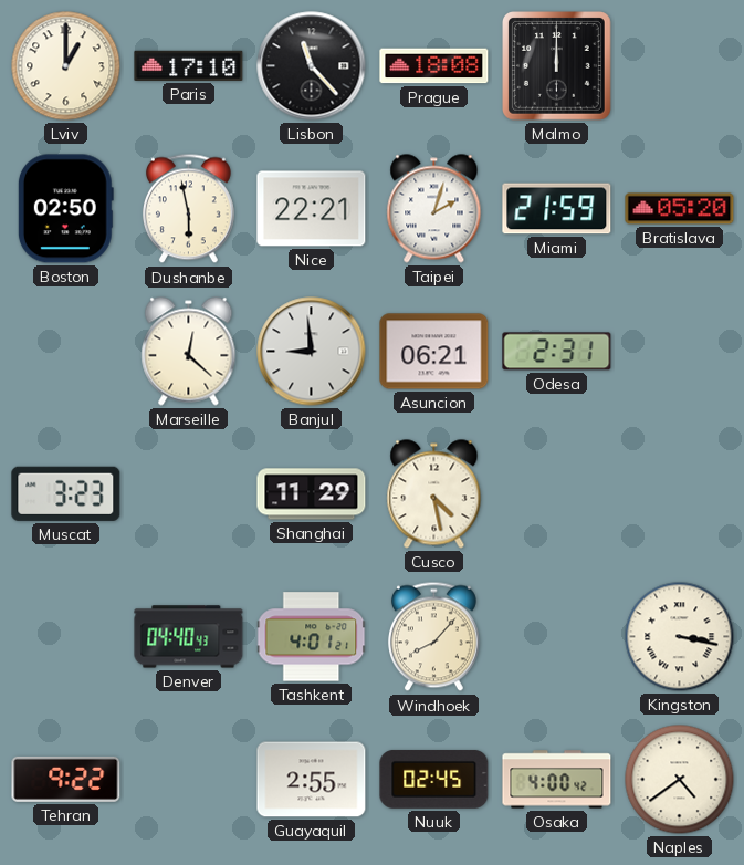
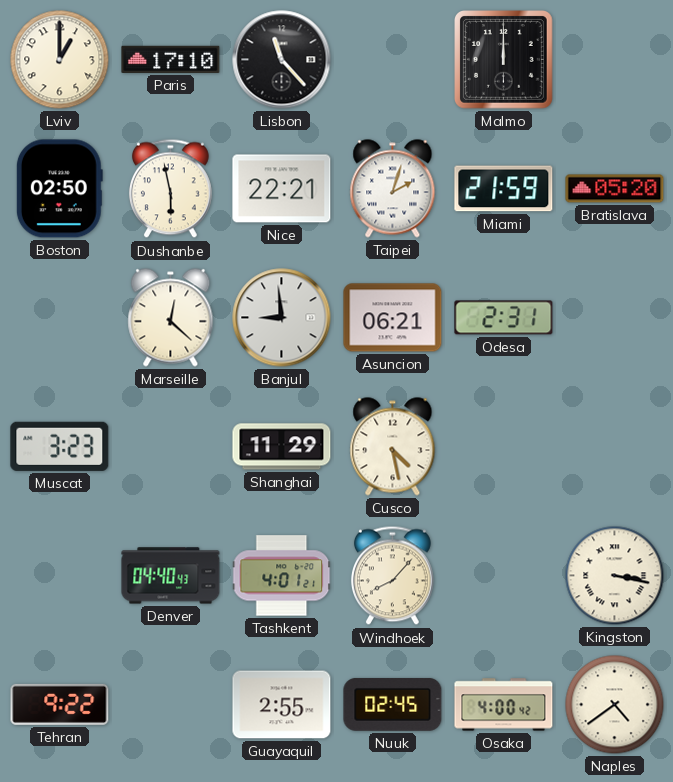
Prague: 18:08 -> none
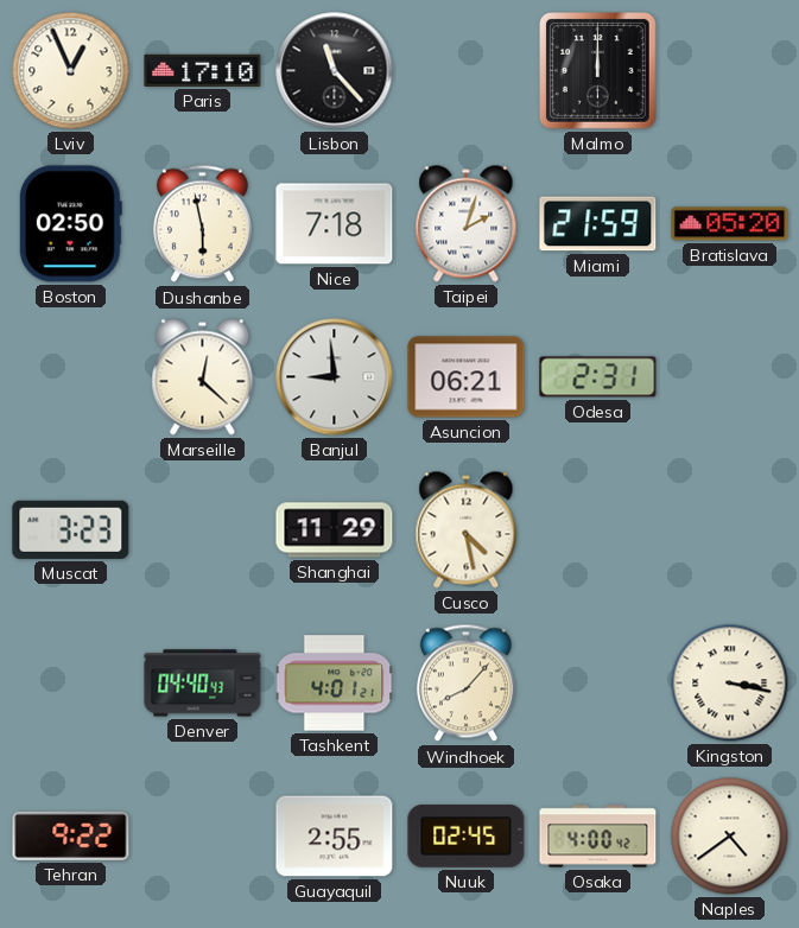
Lviv: 1:00 -> 12:56
Nice: 22:21 -> 7:18
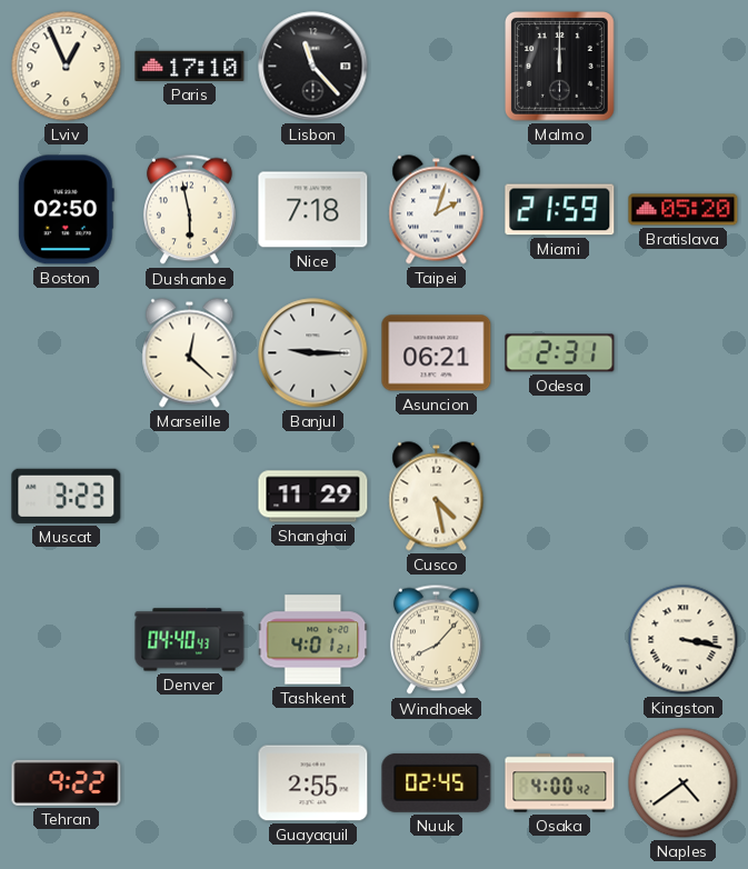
Banjul: 8:59 -> 9:15
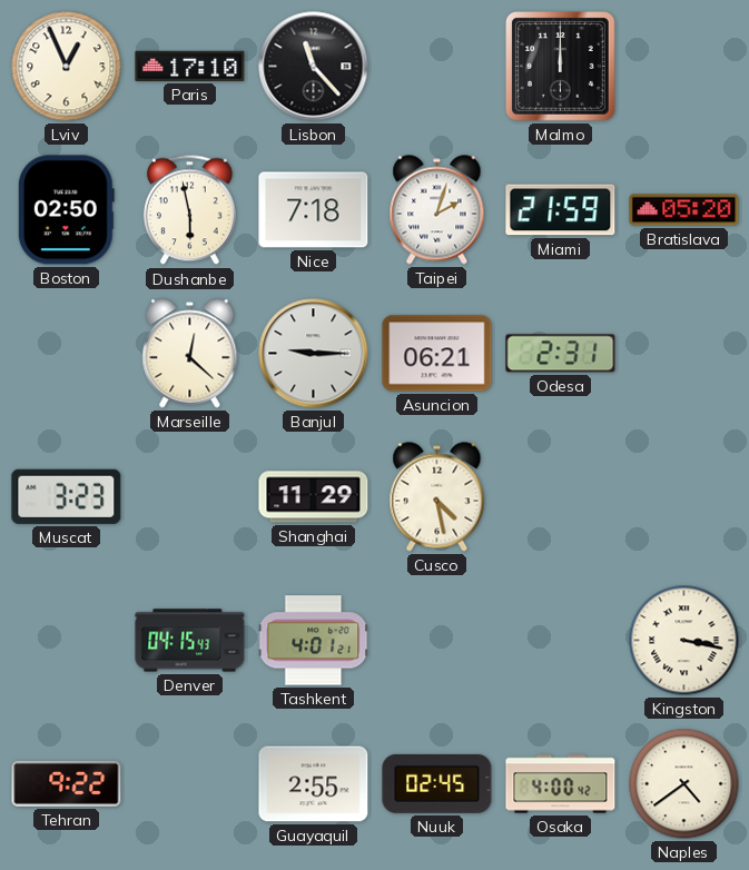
Denver: 04:40 -> 04:15
Windhoek: 8:07 -> none
